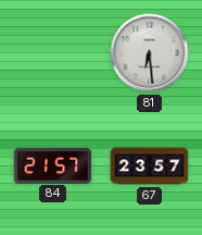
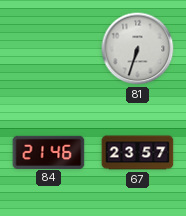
81: 6:29 -> 6:33
84: 21:57 -> 21:46
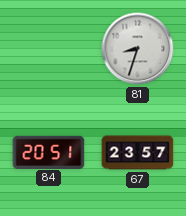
81: 6:33 -> 8:33
84: 21:46 -> 20:51
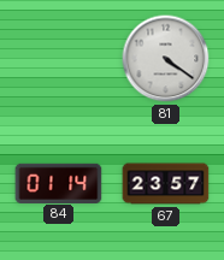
81: 8:33 -> 4:21
84: 20:51 -> 01:14
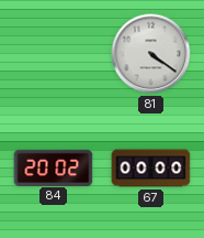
84: 01:14 -> 20:02
67: 23:57 -> 00:00
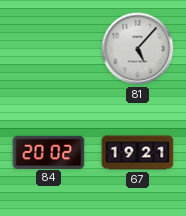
81: 4:21 -> 5:07
67: 00:00 -> 19:21
